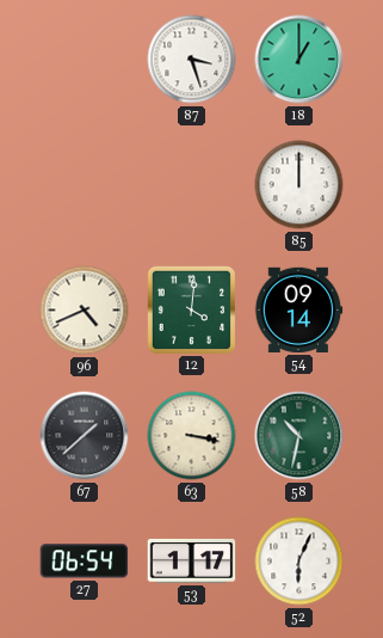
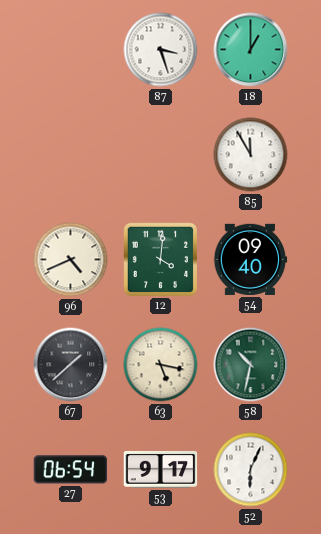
85: 12:00 -> 11:55
54: 09:14 -> 09:40
63: 3:17 -> 5:17
53: 1:17 -> 9:17
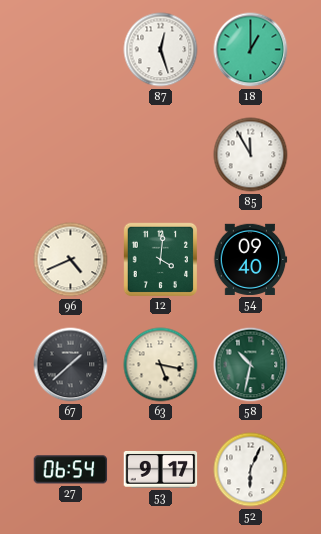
87: 3:27 -> 12:27
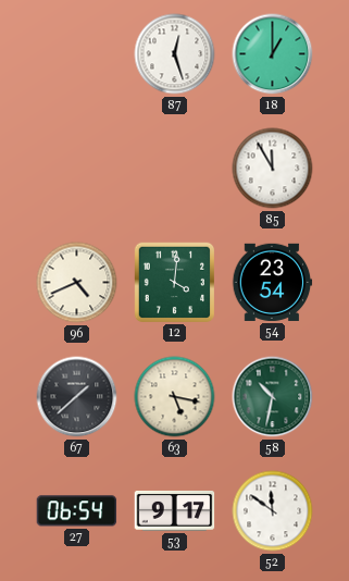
54: 09:40 -> 23:54
52: 6:04 -> 11:51
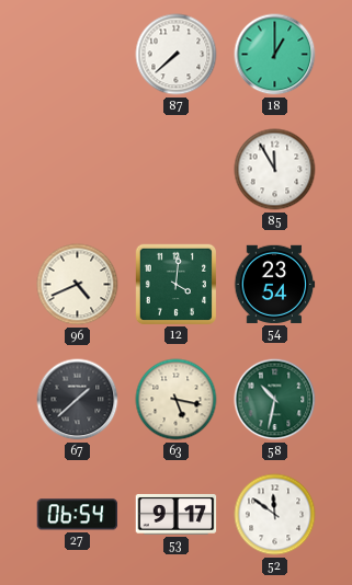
87: 12:27 -> 7:38
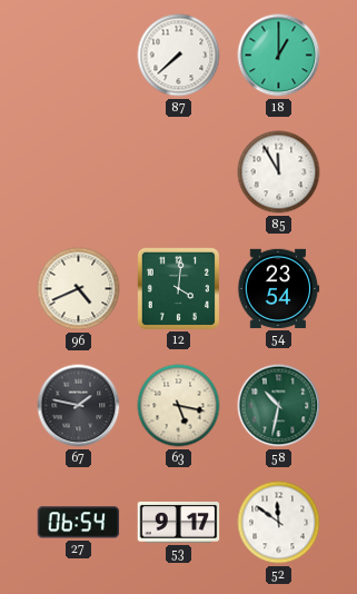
67: 1:38 -> 1:47
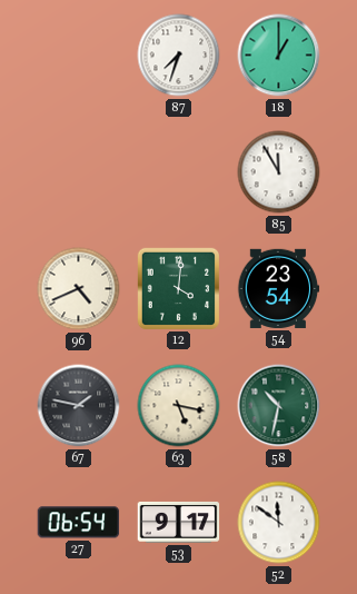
87: 7:38 -> 7:33
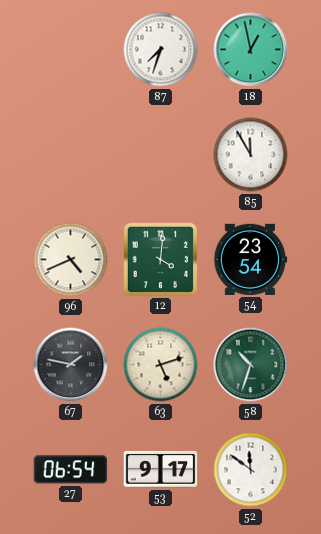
18: 1:00 -> 12:58
63: 5:17 -> 5:12
58: 10:32 -> 10:33
